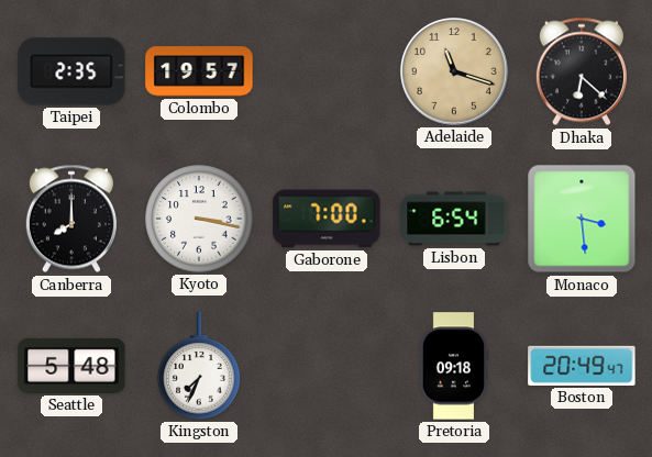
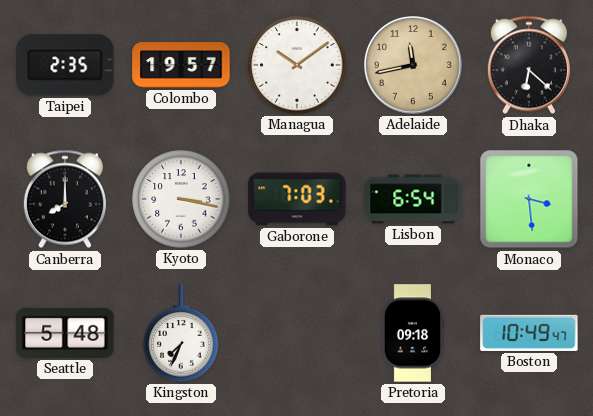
Managua: none -> 10:09
Adelaide: 11:18 -> 11:43
Gaborone: 7:00 -> 7:03
Boston: 20:49 -> 10:49
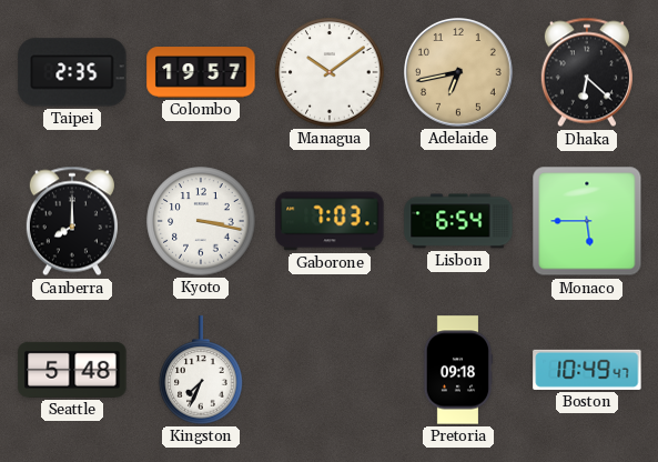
Adelaide: 11:43 -> 6:43
Monaco: 3:29 -> 5:45
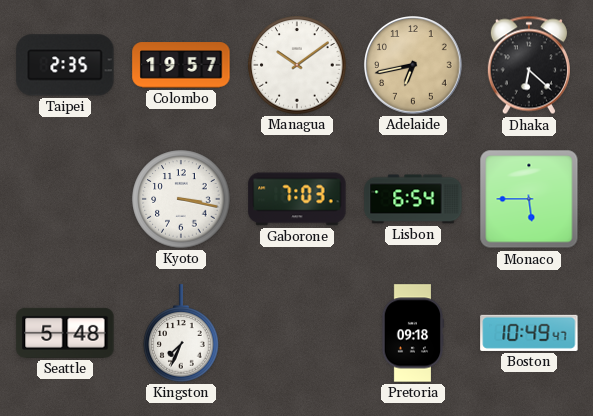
Canberra: 8:00 -> none
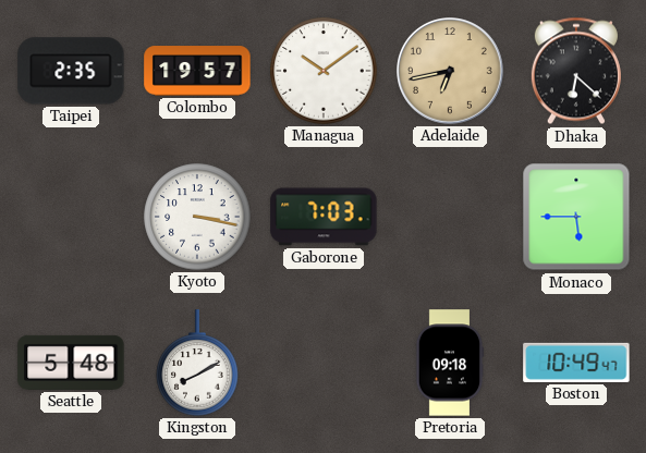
Lisbon: 6:54 -> none
Kingston: 7:34 -> 8:10
